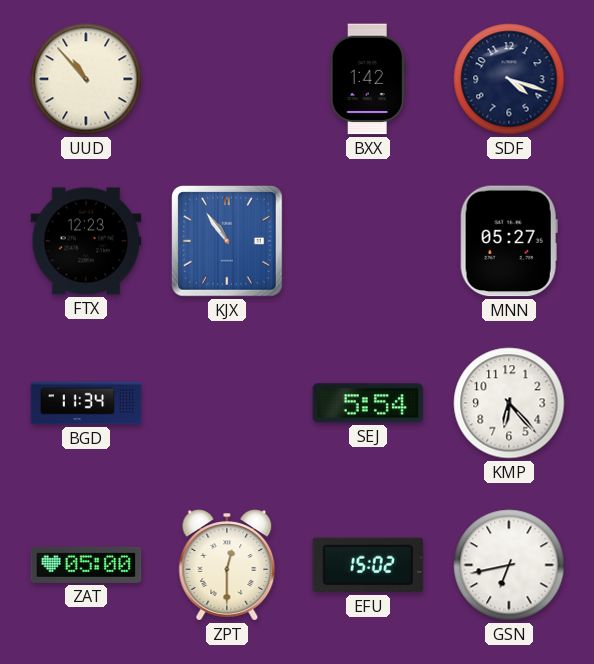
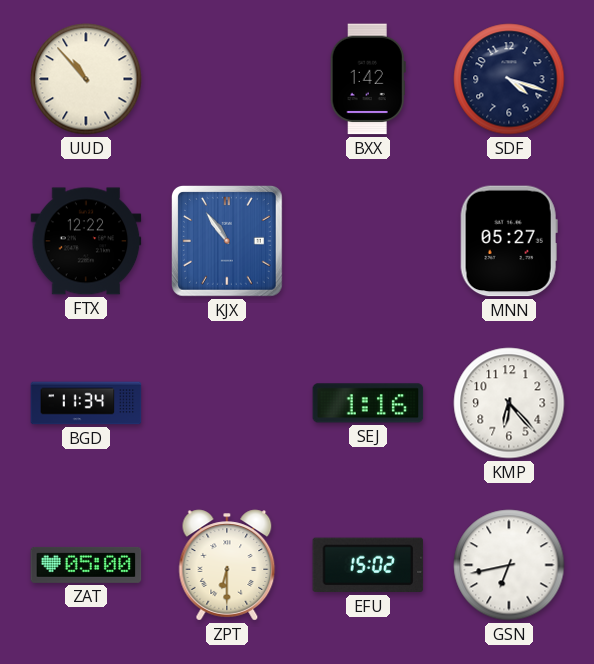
FTX: 12:23 -> 12:22
SEJ: 5:54 -> 1:16
ZPT: 12:30 -> 6:30
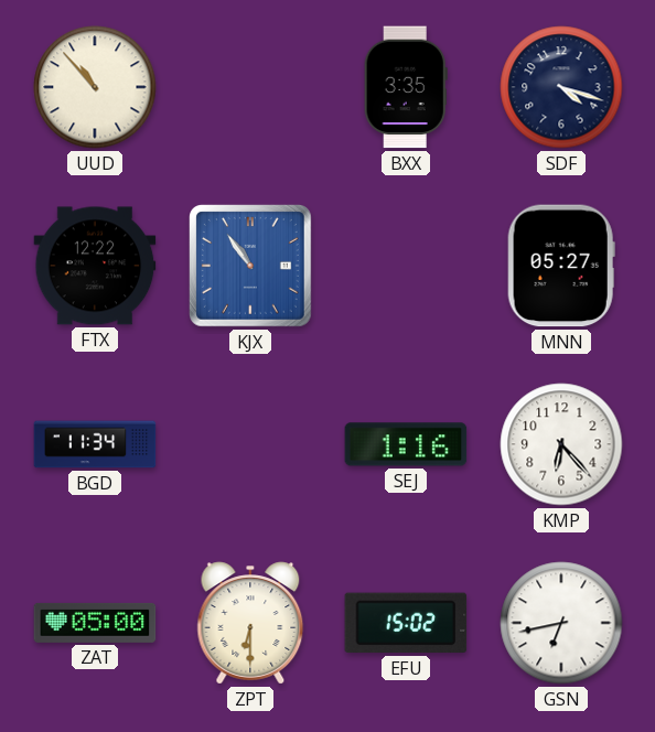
BXX: 1:42 -> 3:35
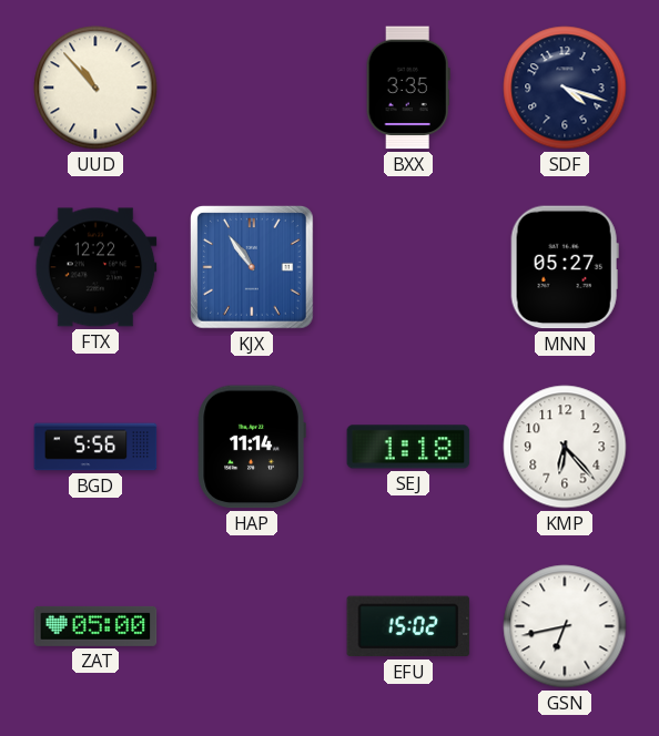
BGD: 11:34 -> 5:56
HAP: none -> 11:14
SEJ: 1:16 -> 1:18
ZPT: 6:30 -> none
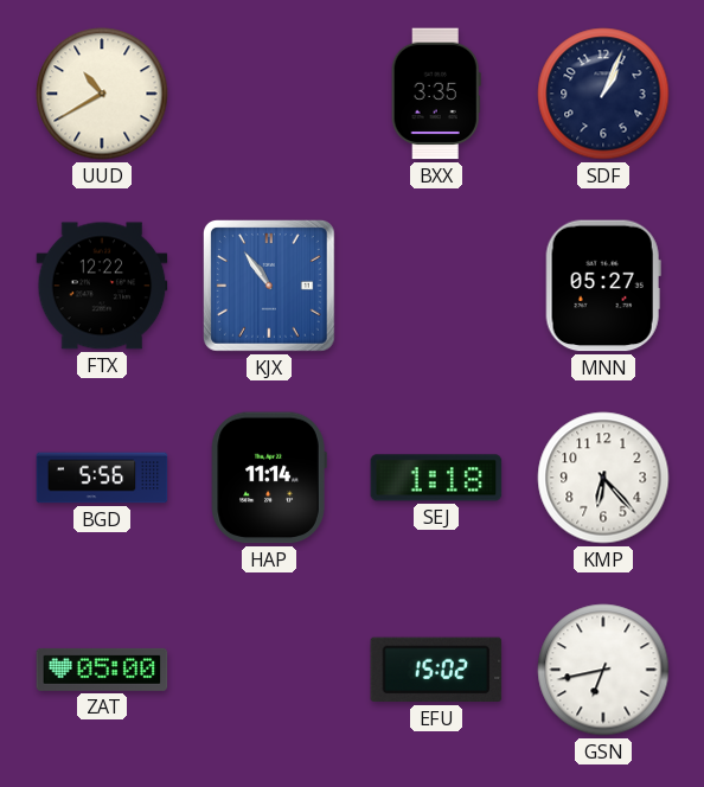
UUD: 10:53 -> 10:40
SDF: 4:18 -> 1:04
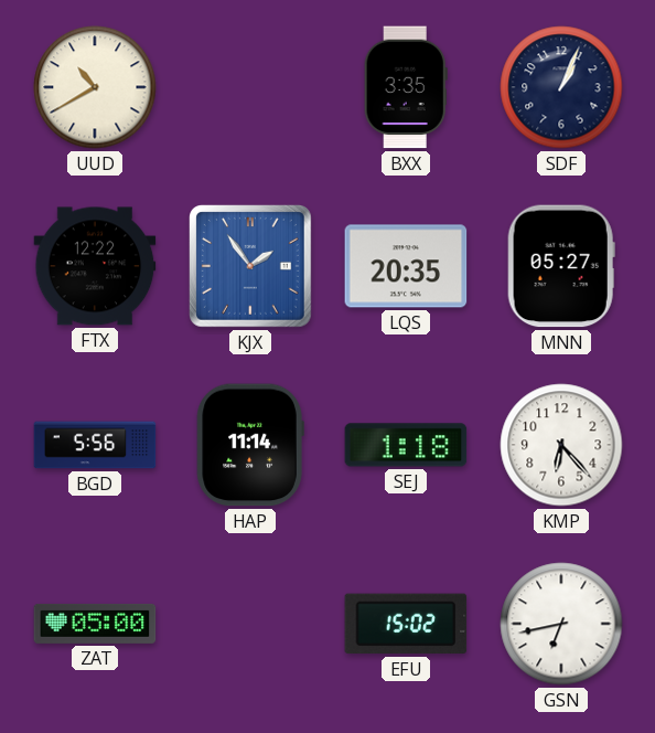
KJX: 10:54 -> 1:54
LQS: none -> 20:35
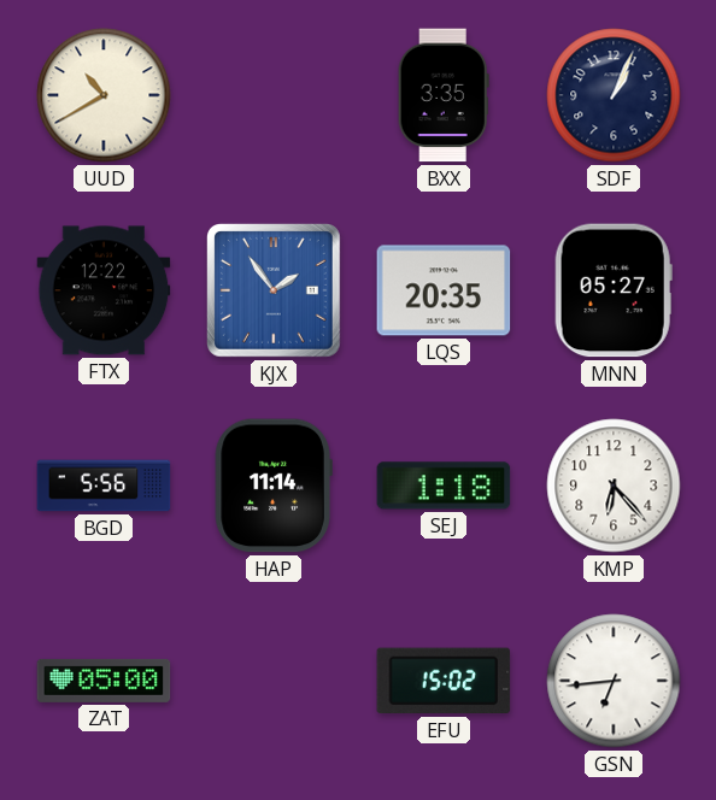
GSN: 6:43 -> 6:44
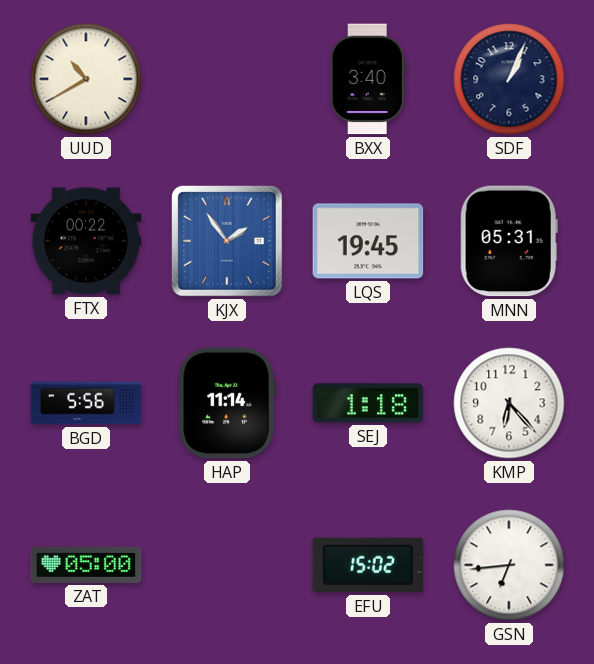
BXX: 3:35 -> 3:40
FTX: 12:22 -> 00:22
LQS: 20:35 -> 19:45
MNN: 05:27 -> 05:31
